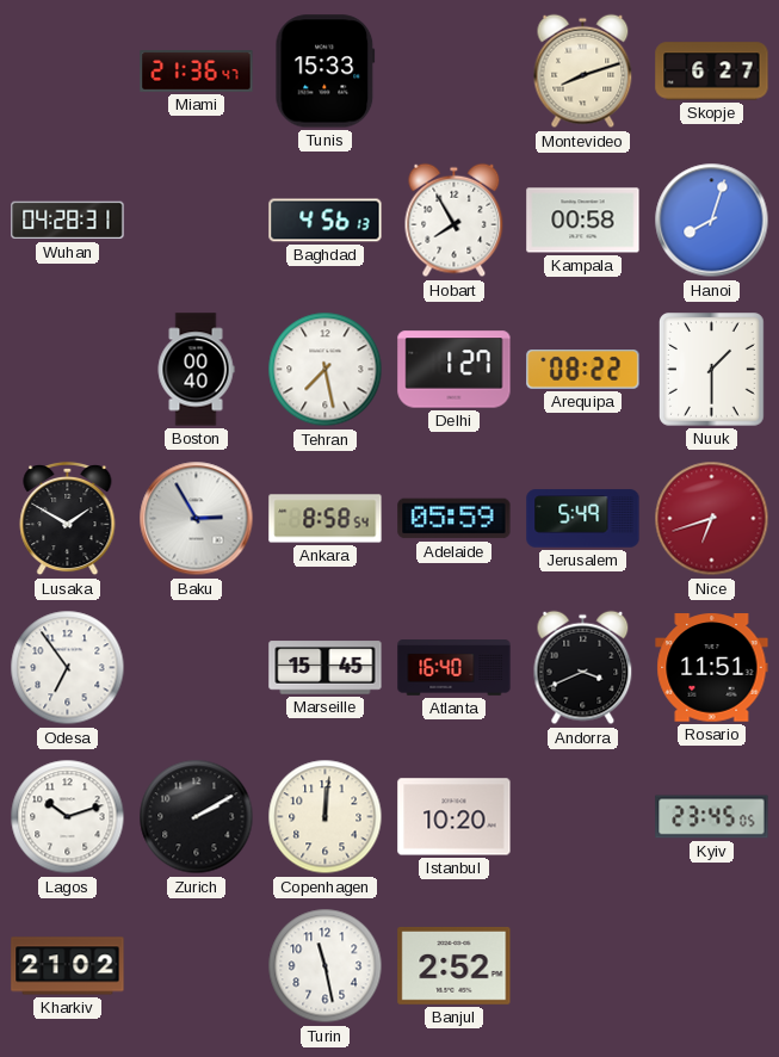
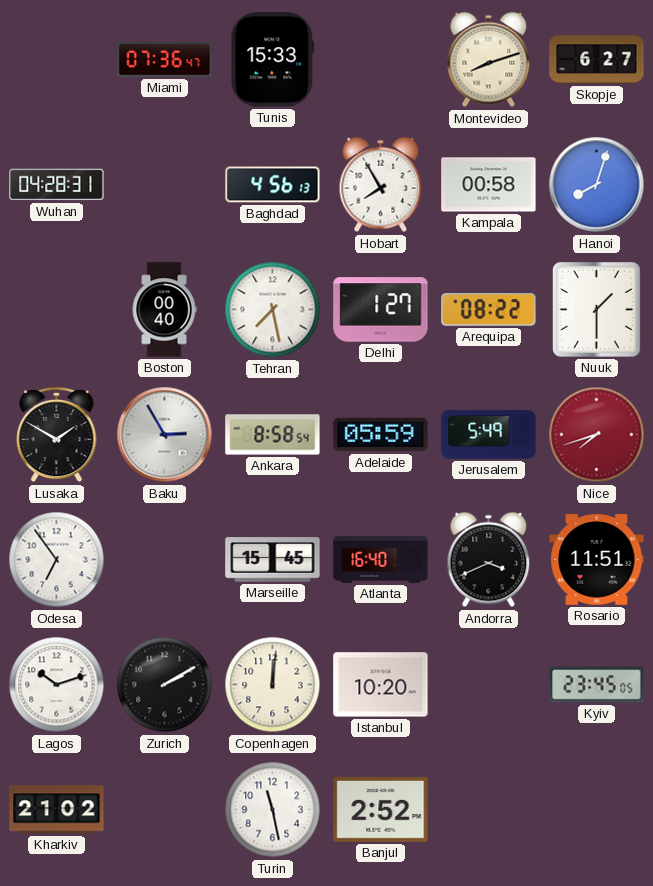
Miami: 21:36 -> 07:36
Nice: 6:42 -> 7:42
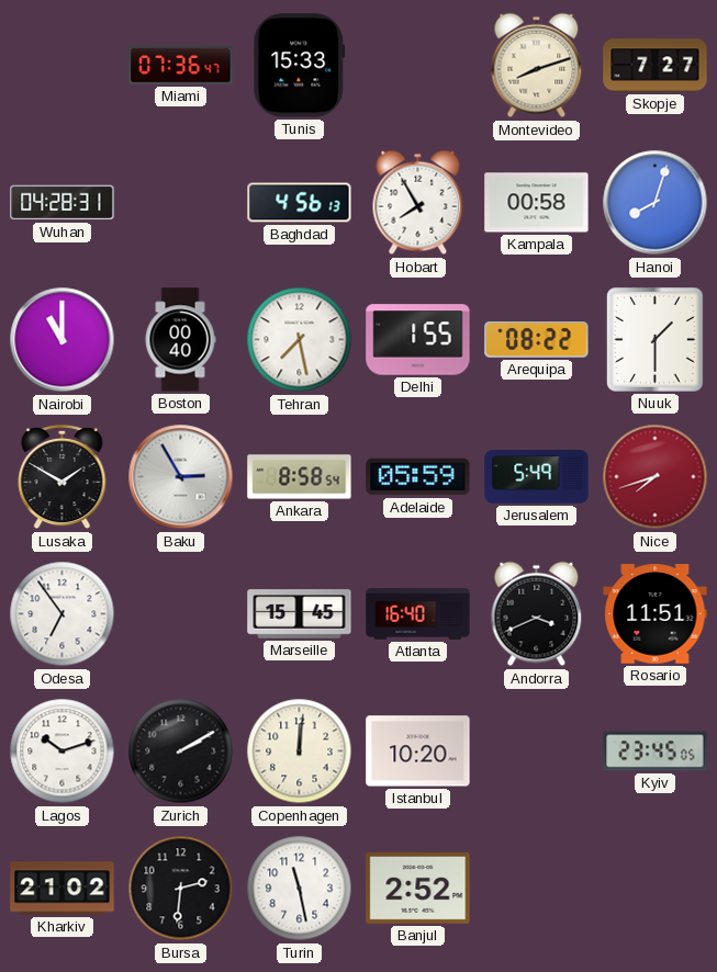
Skopje: 6:27 -> 7:27
Nairobi: none -> 11:00
Delhi: 1:27 -> 1:55
Bursa: none -> 2:31
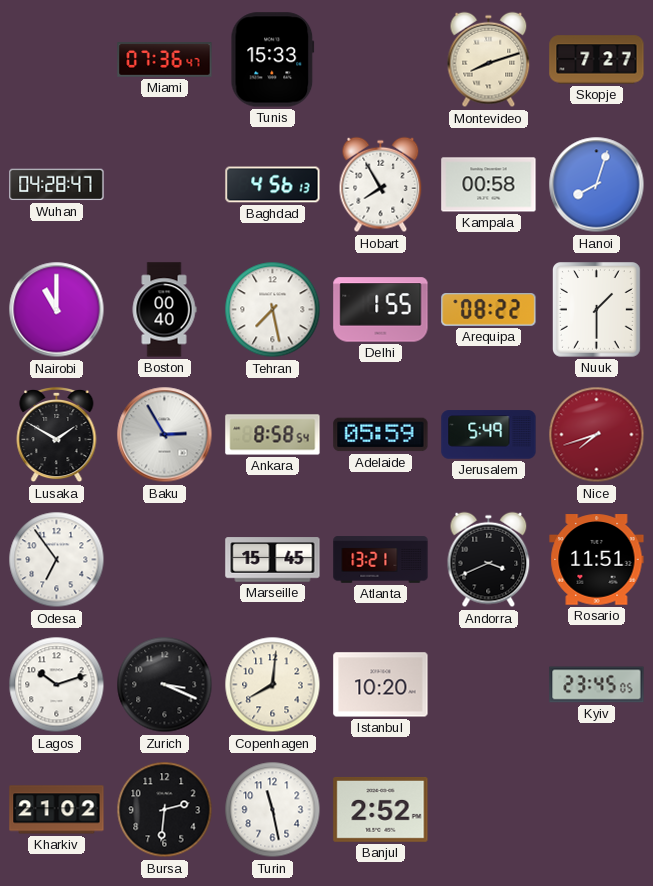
Wuhan: 04:28:31 -> 04:28:47
Atlanta: 16:40 -> 13:21
Zurich: 2:10 -> 3:19
Copenhagen: 12:01 -> 8:01
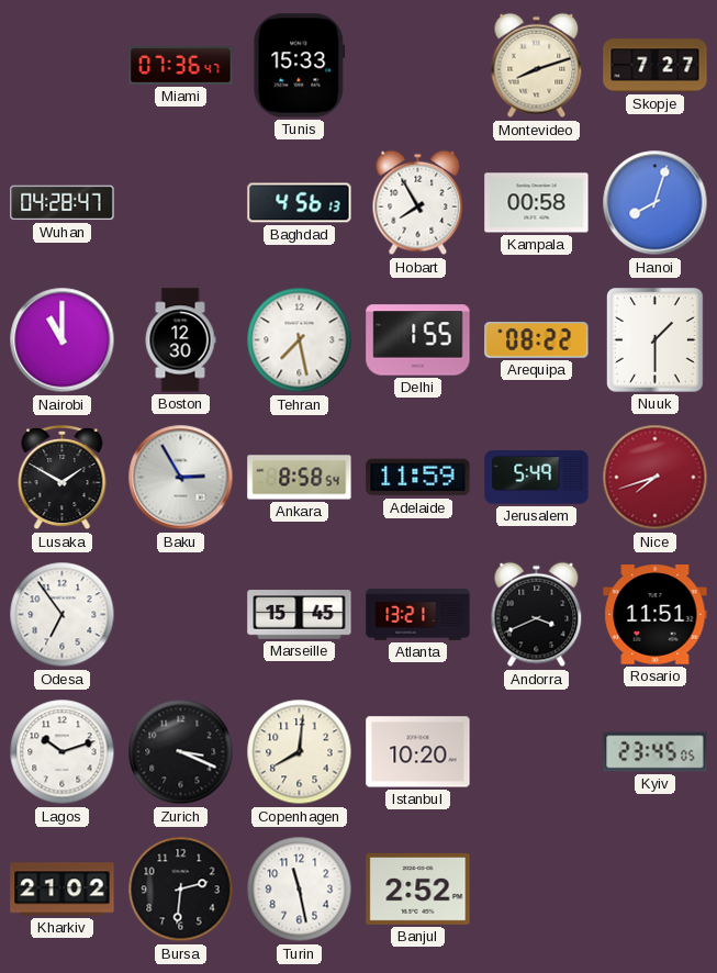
Boston: 00:40 -> 12:30
Adelaide: 05:59 -> 11:59
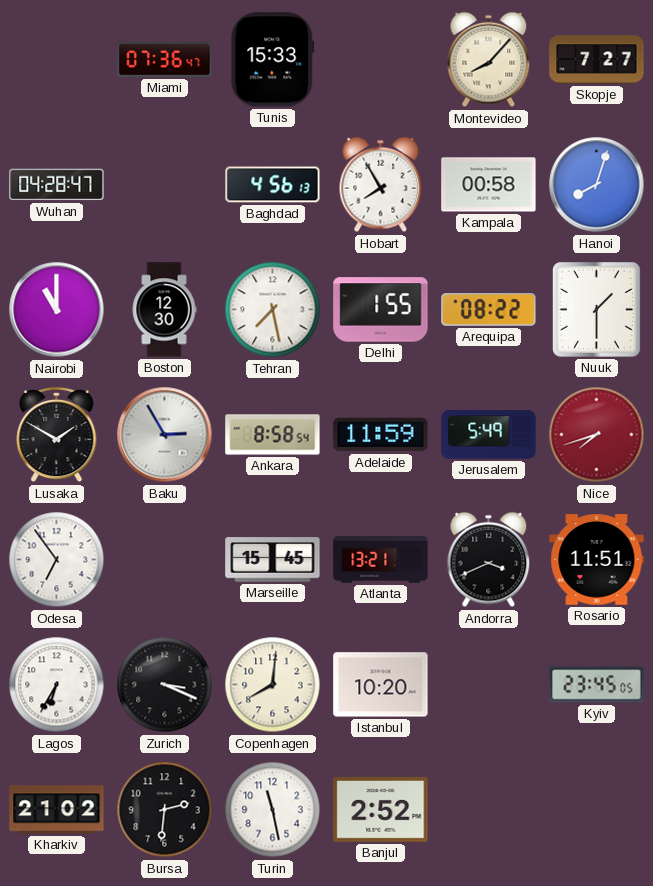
Montevideo: 8:12 -> 8:07
Lagos: 10:12 -> 6:35
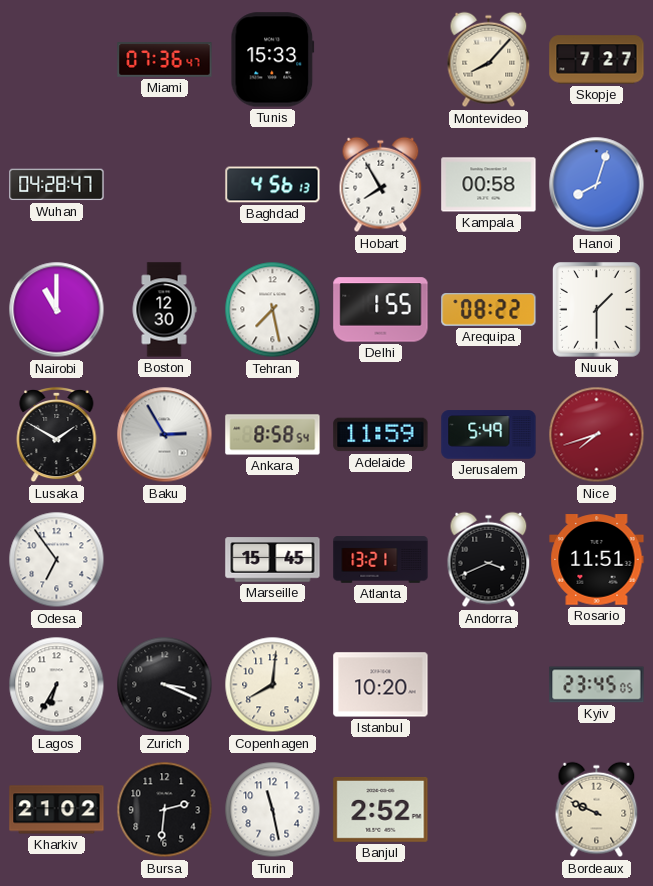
Bordeaux: none -> 9:49
